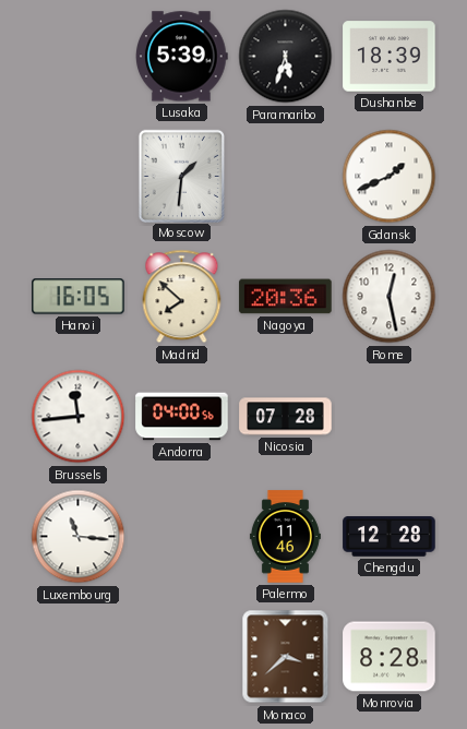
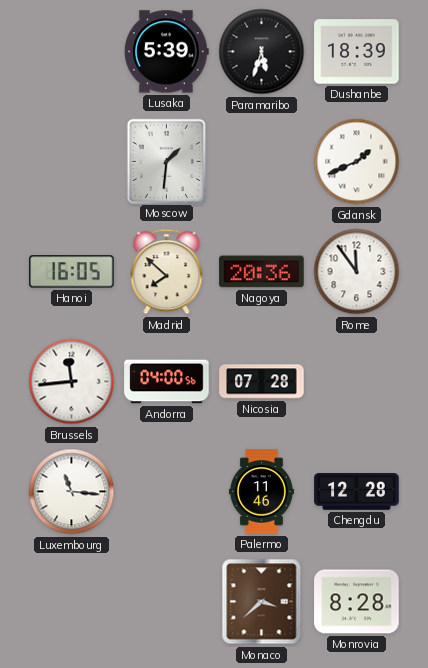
Rome: 12:28 -> 11:54
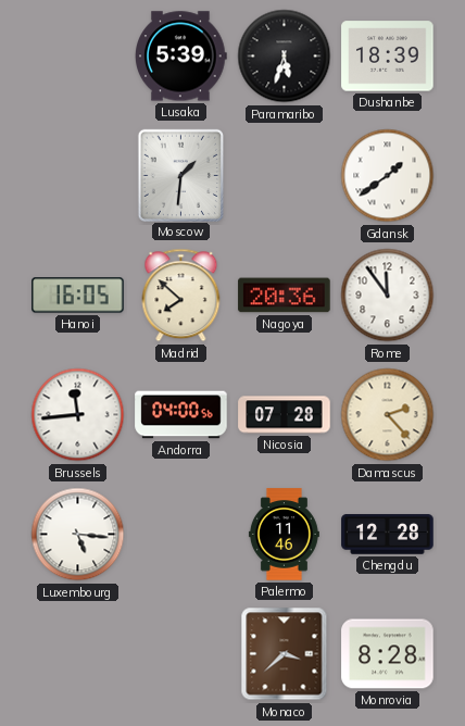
Gdansk: 1:41 -> 1:39
Damascus: none -> 2:23
Luxembourg: 11:16 -> 5:16
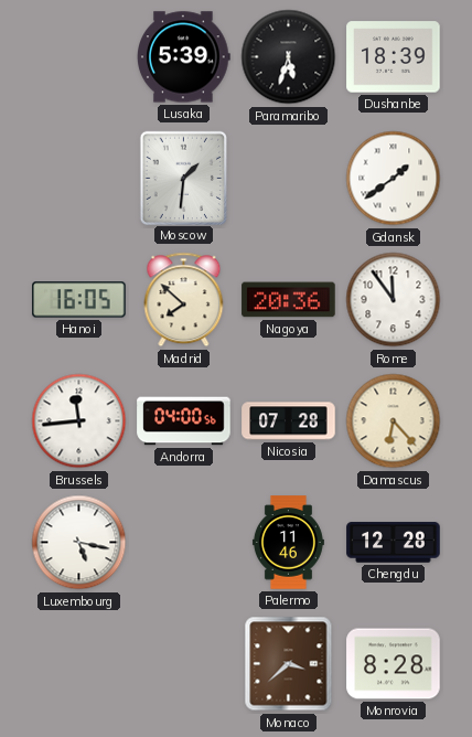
Damascus: 2:23 -> 6:23
Luxembourg: 5:16 -> 5:17
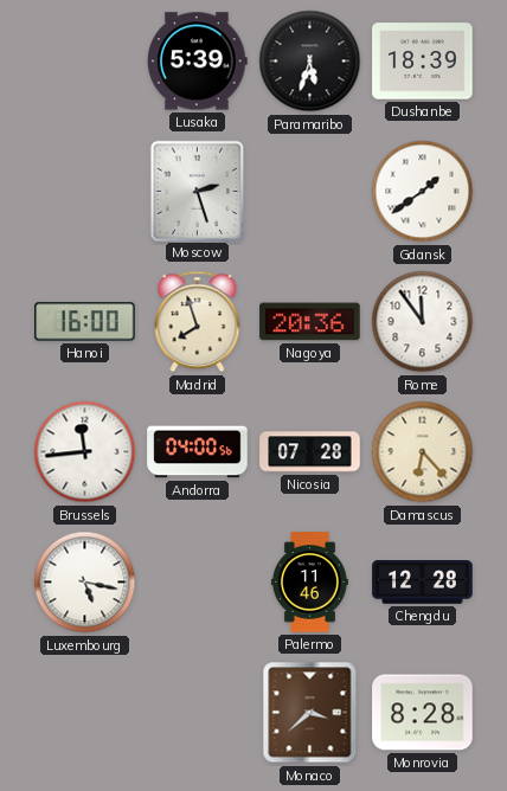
Moscow: 1:31 -> 2:27
Hanoi: 16:05 -> 16:00
Madrid: 7:52 -> 7:57
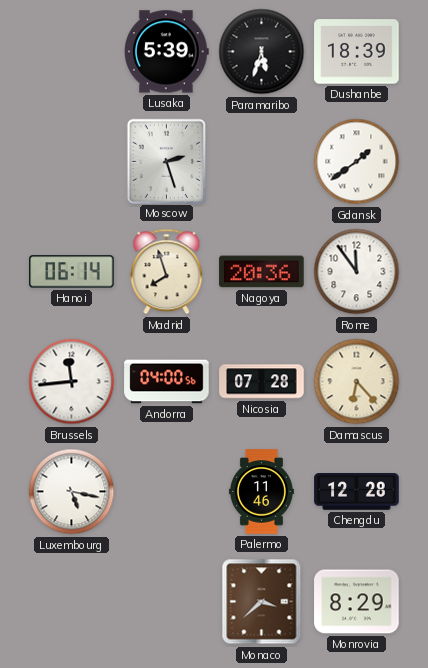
Hanoi: 16:00 -> 06:14
Monrovia: 8:28 -> 8:29
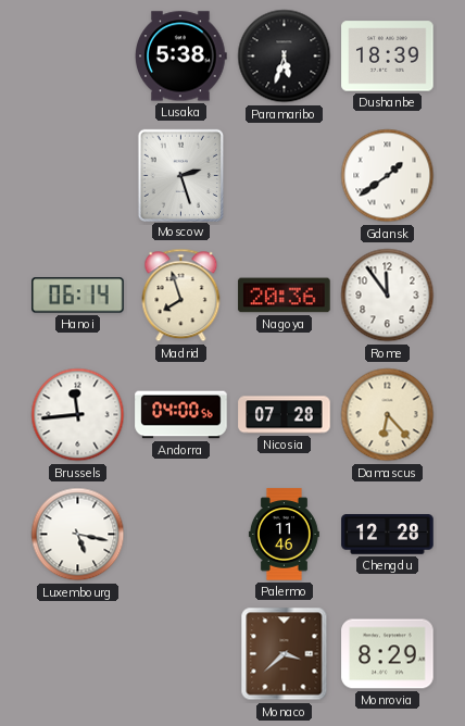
Lusaka: 5:39 -> 5:38
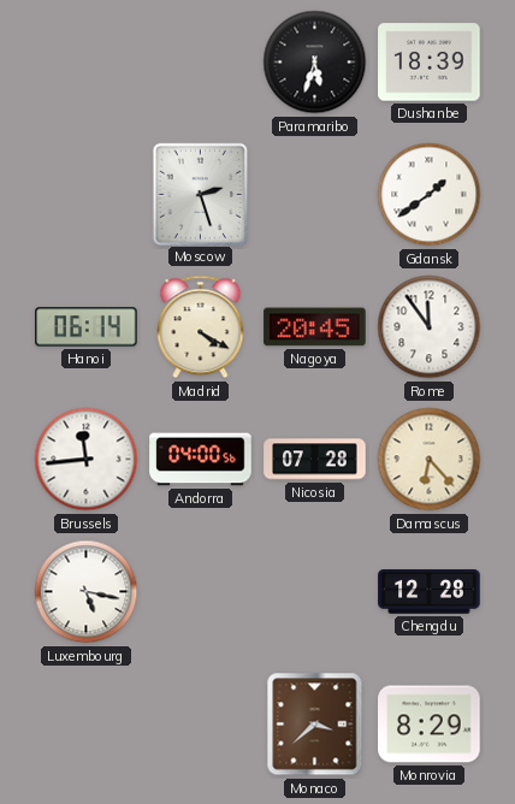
Lusaka: 5:38 -> none
Madrid: 7:57 -> 4:20
Nagoya: 20:36 -> 20:45
Palermo: 11:46 -> none
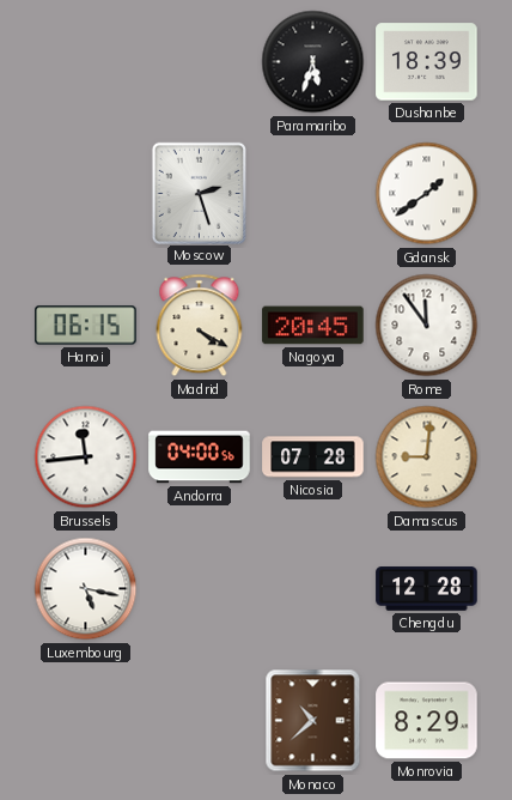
Hanoi: 06:14 -> 06:15
Damascus: 6:23 -> 9:01
Monaco: 3:38 -> 10:38
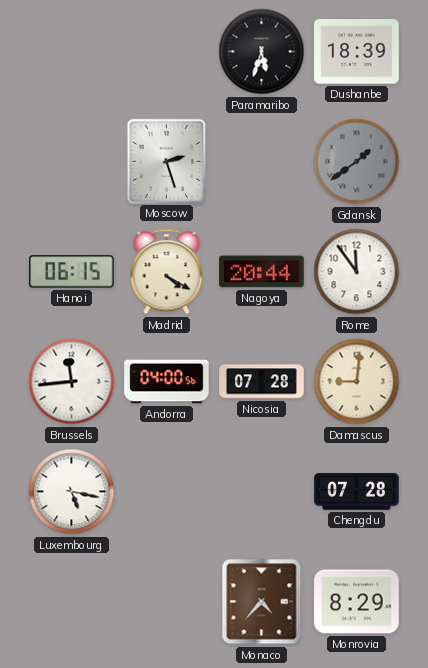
Gdansk dial: white -> grey
Nagoya: 20:45 -> 20:44
Chengdu: 12:28 -> 07:28
Monaco: 10:38 -> 4:37
